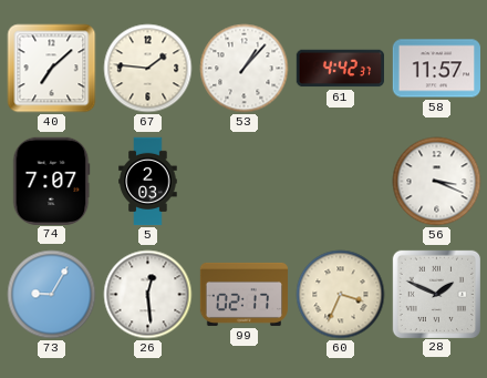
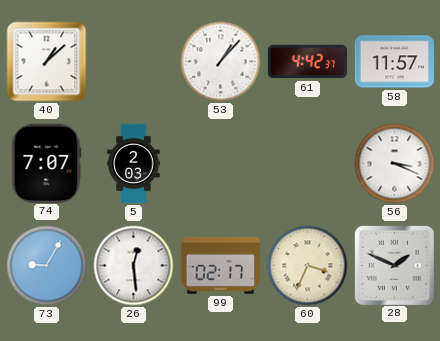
40: 7:08 -> 1:08
67: 1:46 -> none
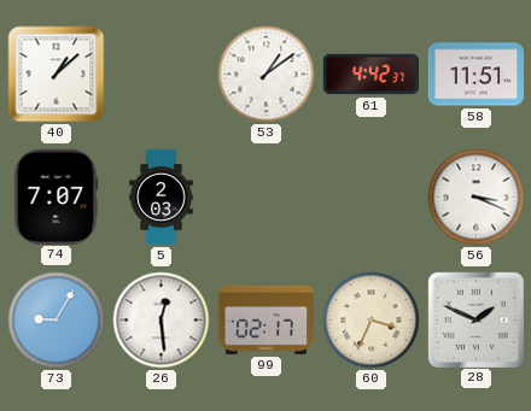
53: 1:07 -> 1:09
58: 11:57 -> 11:51
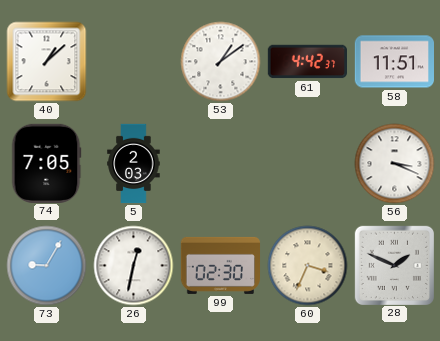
74: 7:07 -> 7:05
26: 12:29 -> 12:32
99: 02:17 -> 02:30
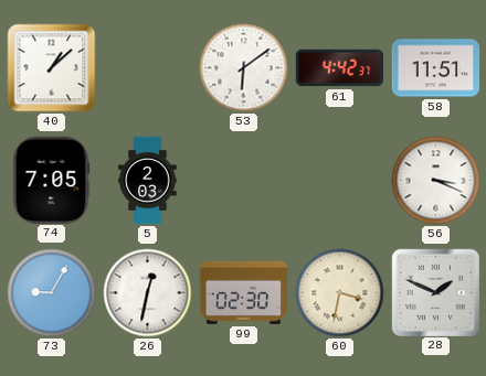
53: 1:09 -> 6:09
60: 3:34 -> 3:32
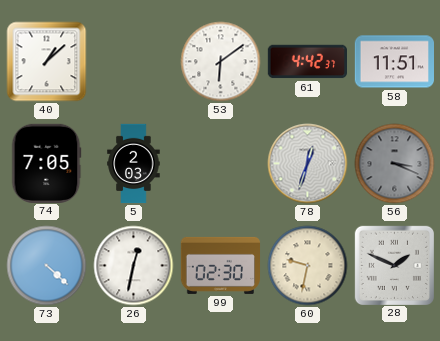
78: none -> 12:33
56 dial: white -> grey
73: 9:05 -> 4:22
60: 3:32 -> 9:32
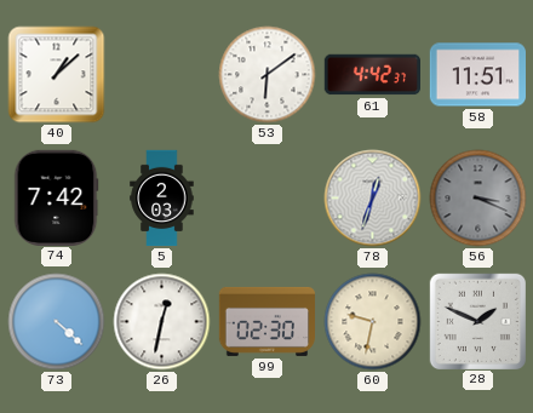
74: 7:05 -> 7:42
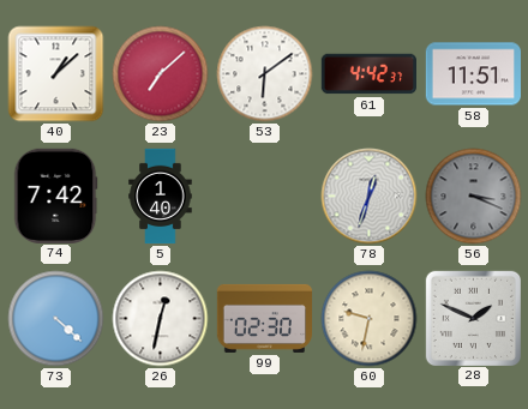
23: none -> 7:08
5: 2:03 -> 1:40
